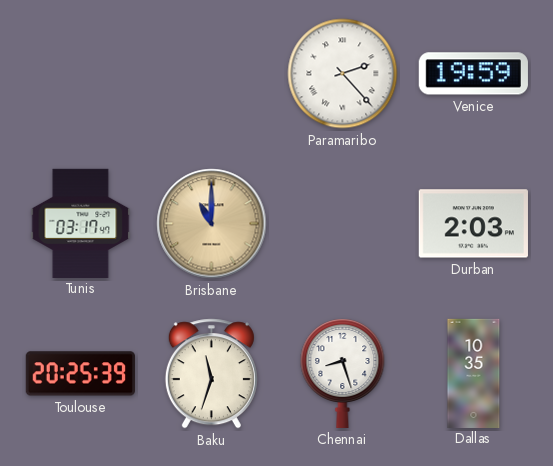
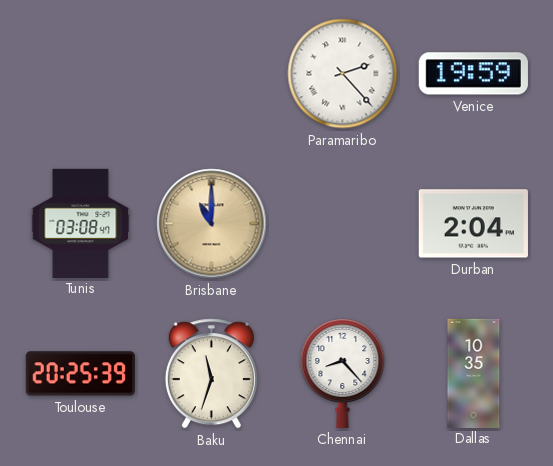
Tunis: 03:17 -> 03:08
Durban: 2:03 -> 2:04
Chennai: 8:27 -> 8:23
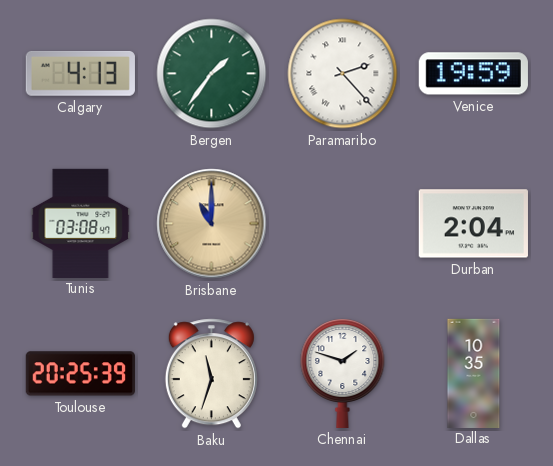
Calgary: none -> 4:13
Bergen: none -> 1:36
Chennai: 8:23 -> 1:48
